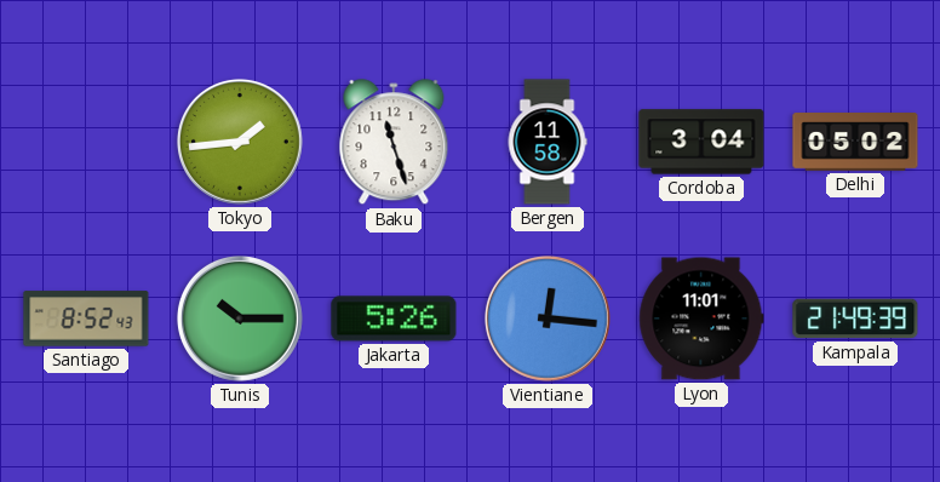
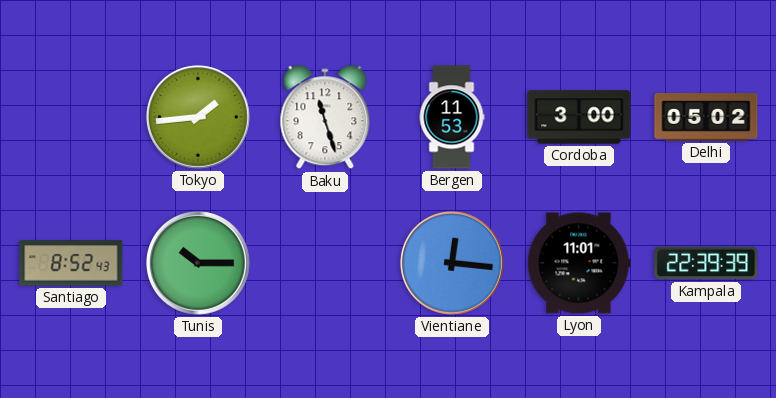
Bergen: 11:58 -> 11:53
Cordoba: 3:04 -> 3:00
Jakarta: 5:26 -> none
Kampala: 21:49 -> 22:39
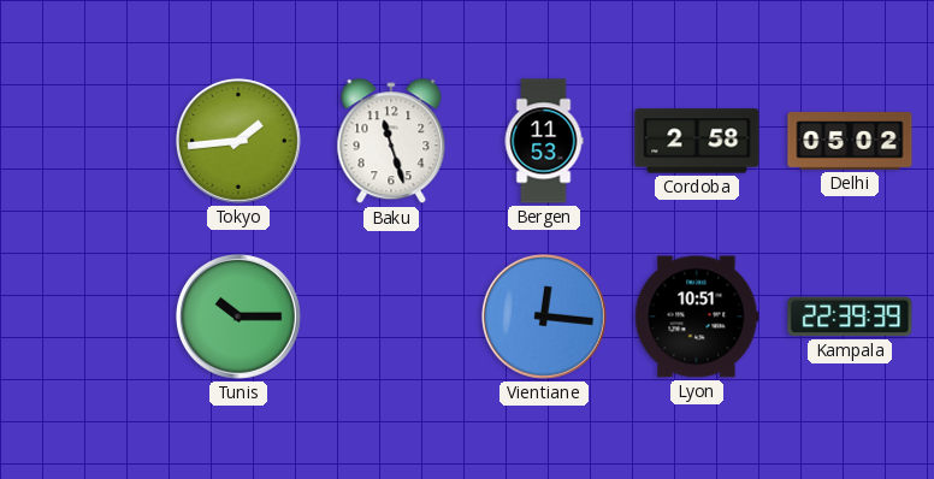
Cordoba: 3:00 -> 2:58
Santiago: 8:52 -> none
Lyon: 11:01 -> 10:51
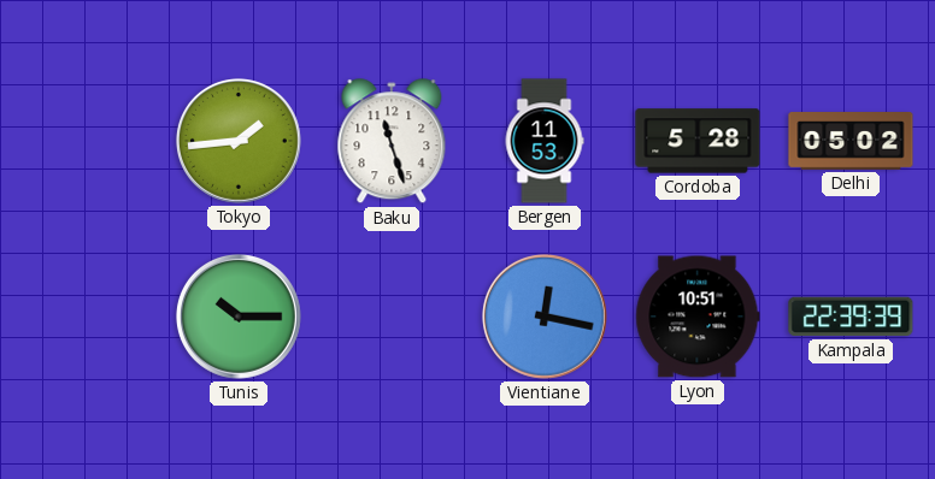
Cordoba: 2:58 -> 5:28
Vientiane: 12:16 -> 12:17
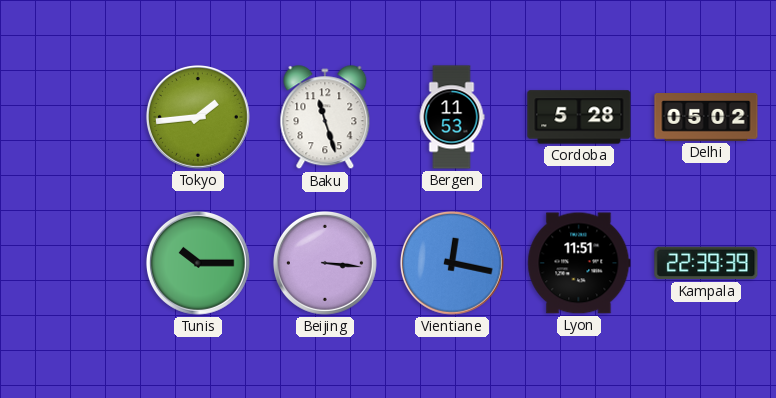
Beijing: none -> 3:16
Lyon: 10:51 -> 11:51
